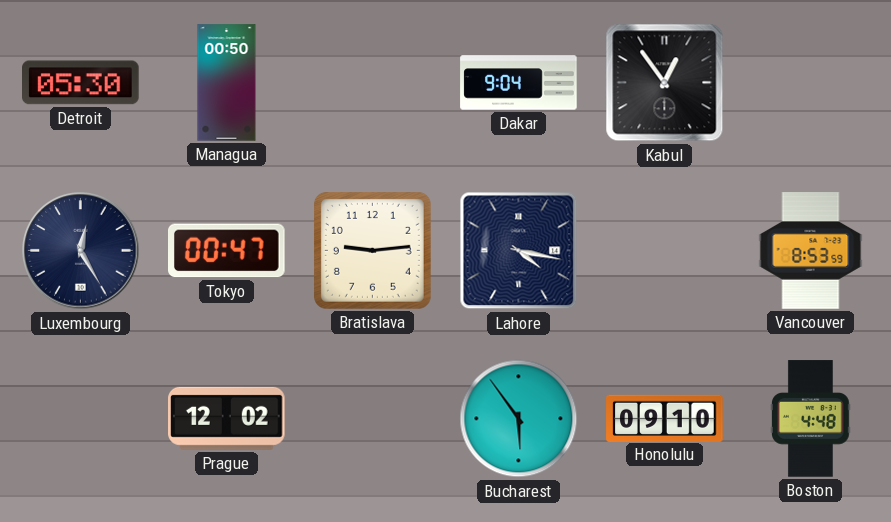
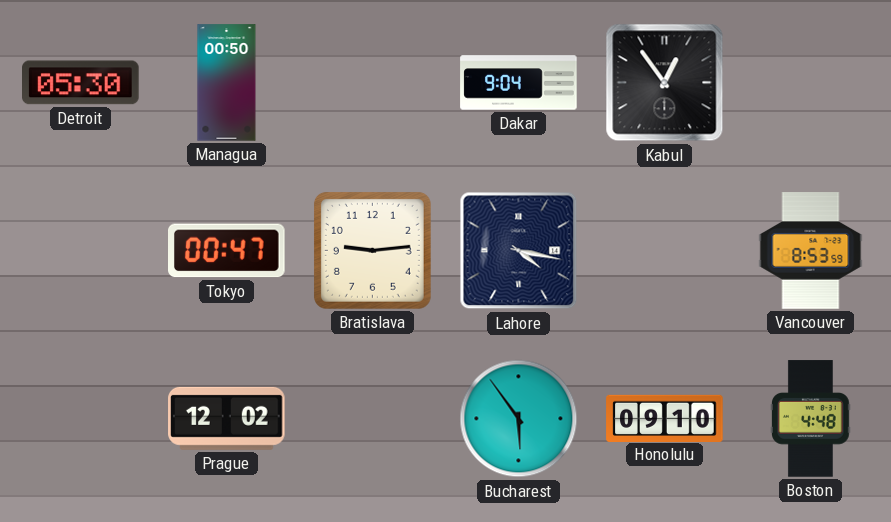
Luxembourg: 12:25 -> none
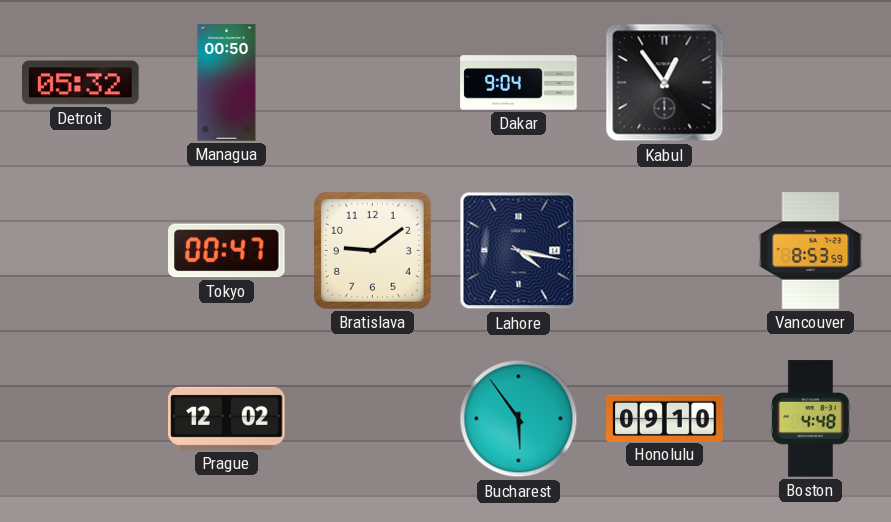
Detroit: 05:30 -> 05:32
Bratislava: 9:14 -> 9:09
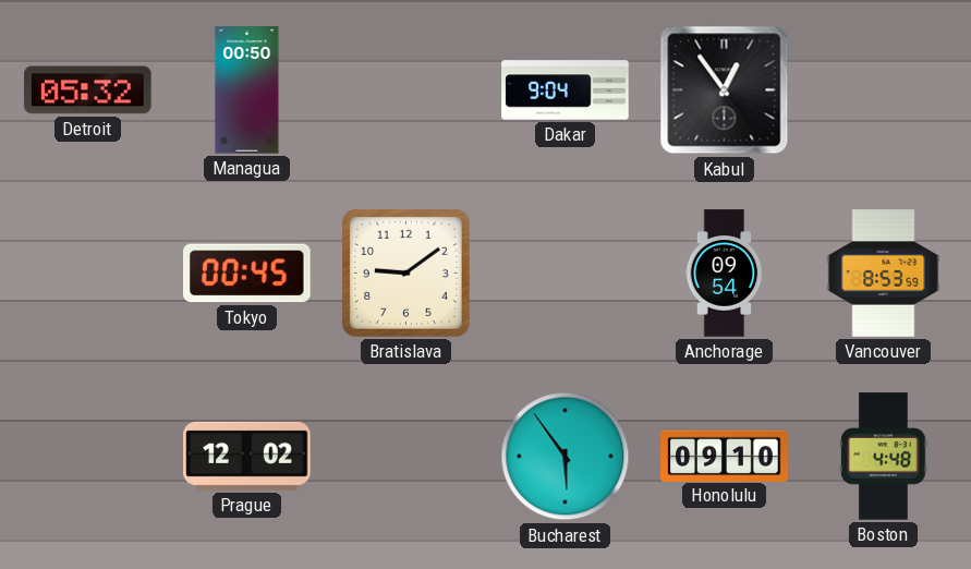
Tokyo: 00:47 -> 00:45
Lahore: 4:17 -> none
Anchorage: none -> 09:54
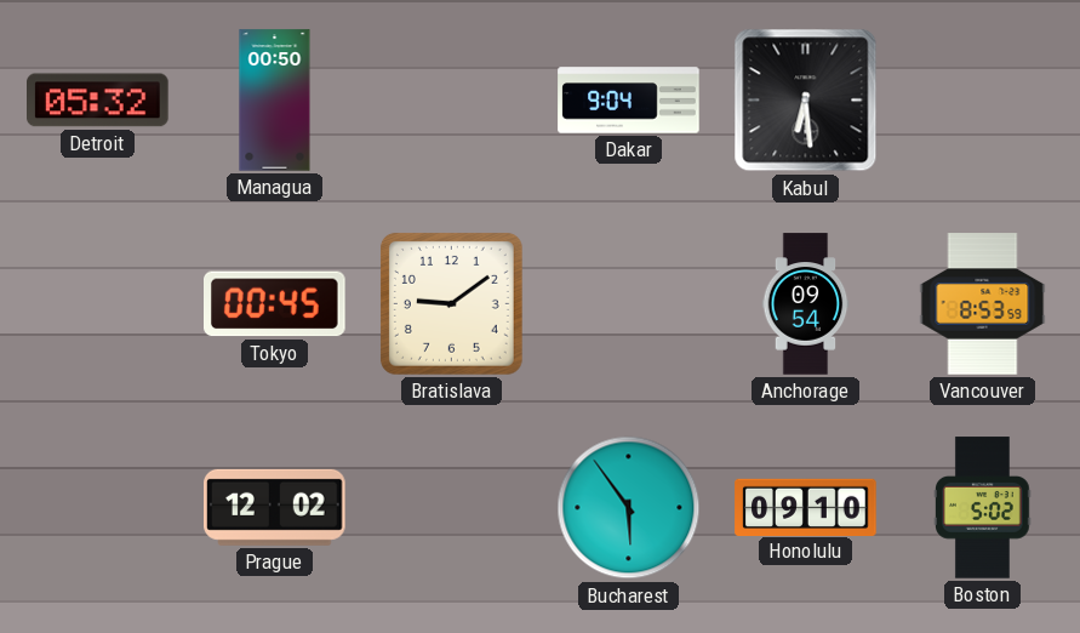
Kabul: 12:54 -> 6:29
Boston: 4:48 -> 5:02
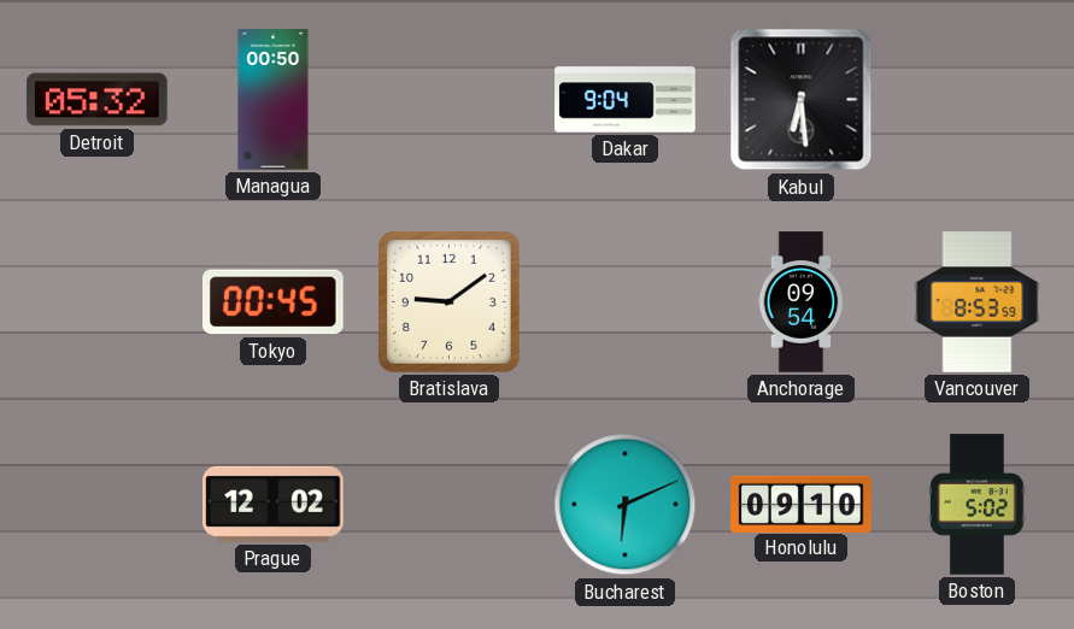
Bucharest: 5:54 -> 6:11
